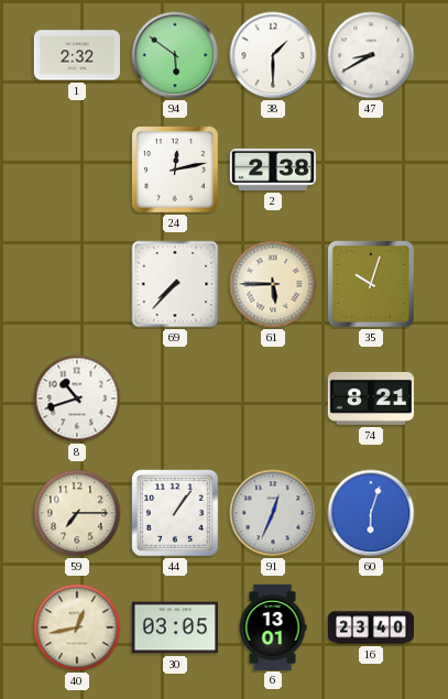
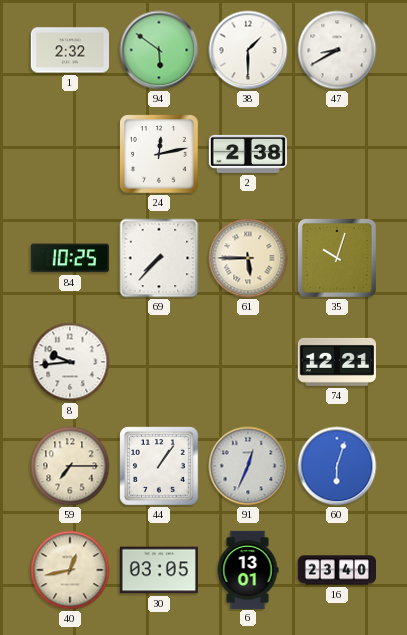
84: none -> 10:25
8: 10:42 -> 9:44
74: 8:21 -> 12:21
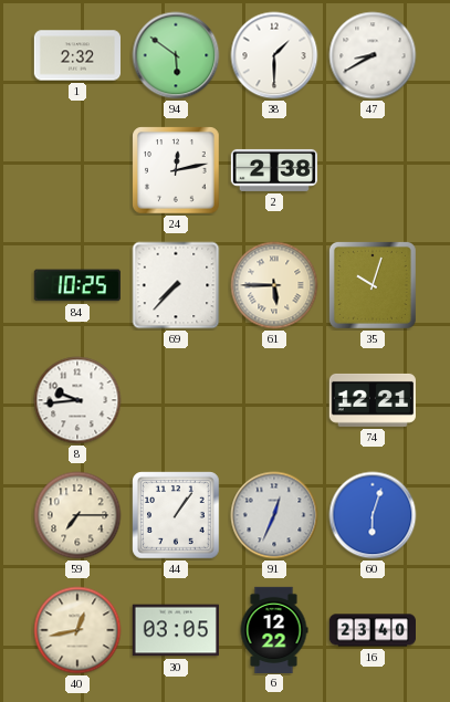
6: 13:01 -> 12:22
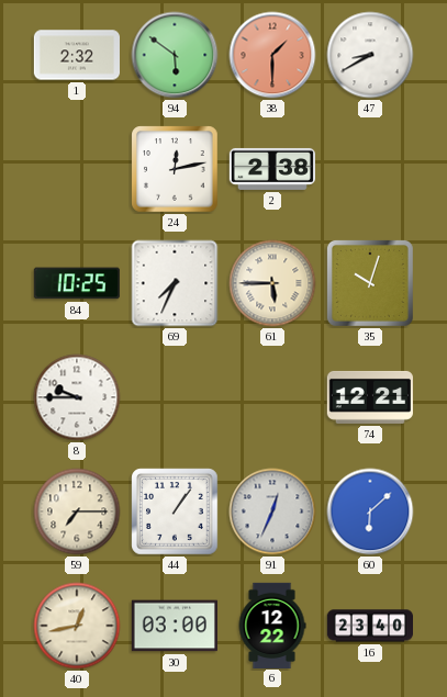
38 dial: white -> salmon
69: 7:37 -> 7:34
8: 9:44 -> 9:45
60: 6:03 -> 6:08
30: 03:05 -> 03:00
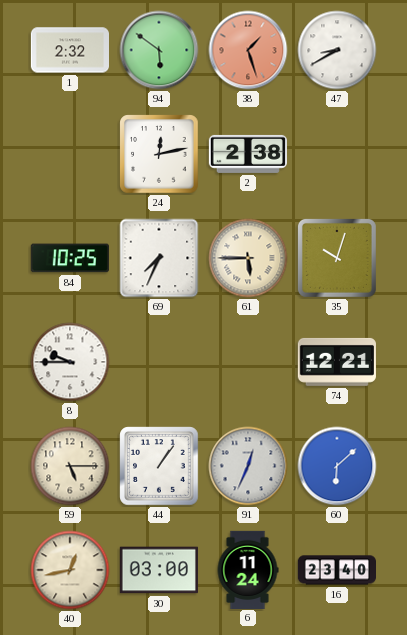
38: 1:30 -> 1:27
59: 7:15 -> 5:15
6: 12:22 -> 11:24
